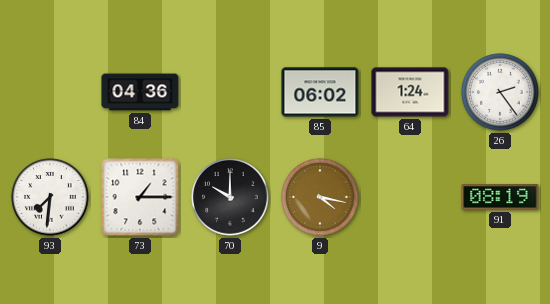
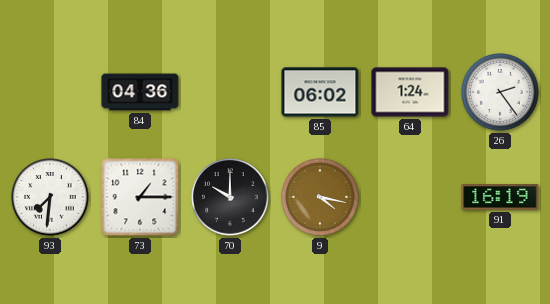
91: 08:19 -> 16:19
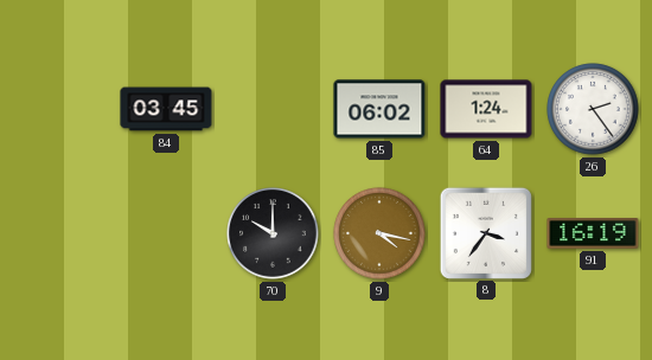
84: 04:36 -> 03:45
93: 7:31 -> none
73: 1:15 -> none
8: none -> 3:36
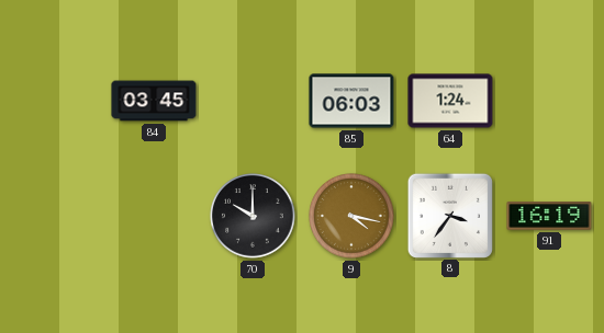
85: 06:02 -> 06:03
26: 2:24 -> none
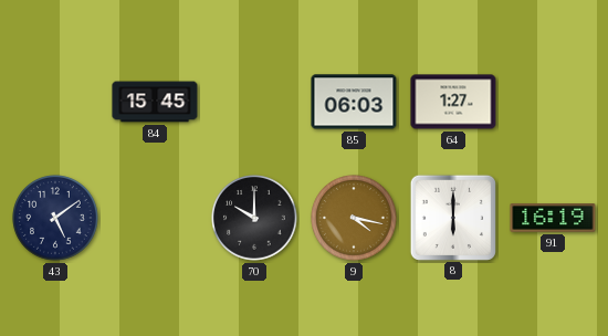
84: 03:45 -> 15:45
64: 1:24 -> 1:27
43: none -> 5:09
8: 3:36 -> 6:00
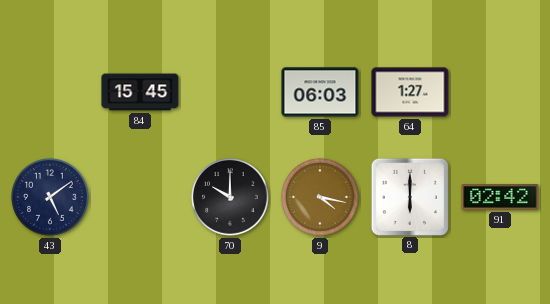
91: 16:19 -> 02:42
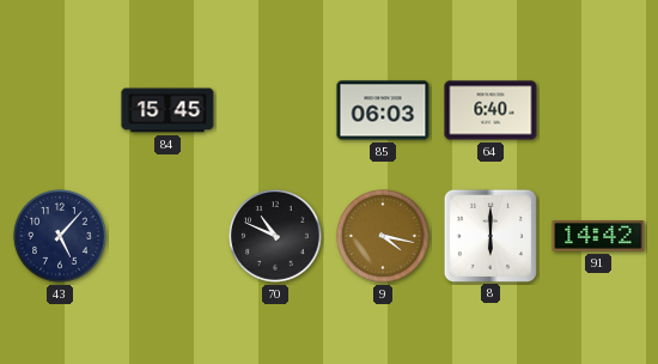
64: 1:27 -> 6:40
43: 5:09 -> 5:07
70: 10:00 -> 10:49
91: 02:42 -> 14:42
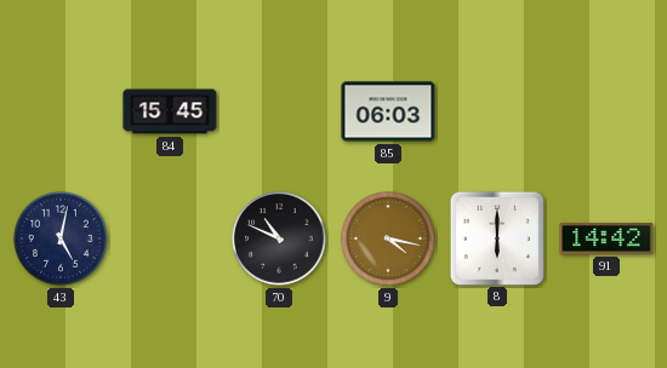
64: 6:40 -> none
43: 5:07 -> 5:02
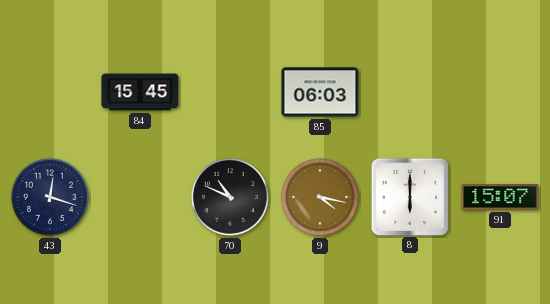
43: 5:02 -> 12:18
91: 14:42 -> 15:07
